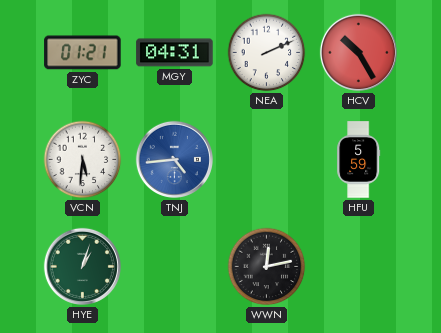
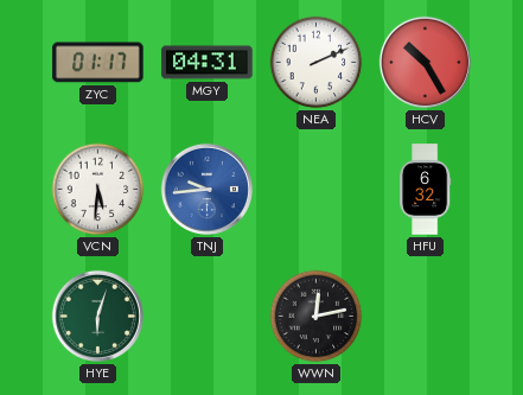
ZYC: 01:21 -> 01:17
TNJ: 4:44 -> 9:44
HFU: 5:59 -> 6:32
HYE: 1:03 -> 6:03
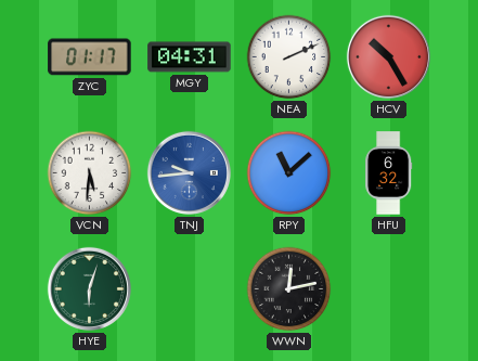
RPY: none -> 11:08
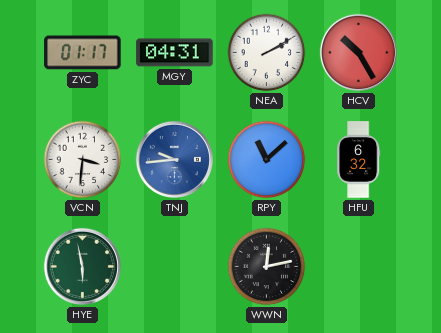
NEA: 2:11 -> 2:10
VCN: 5:31 -> 3:31
HYE: 6:03 -> 5:58
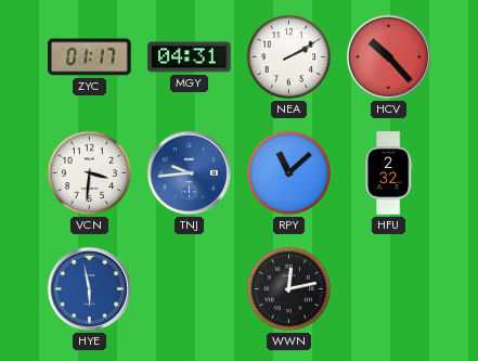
HCV: 10:25 -> 10:23
HFU: 6:32 -> 2:32
HYE dial: green -> blue
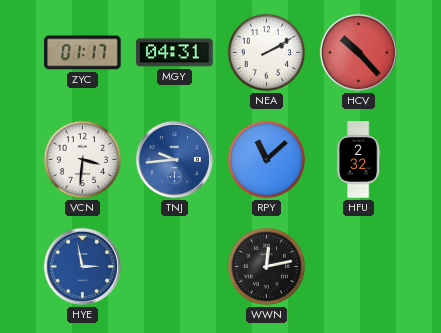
HYE: 5:58 -> 2:58
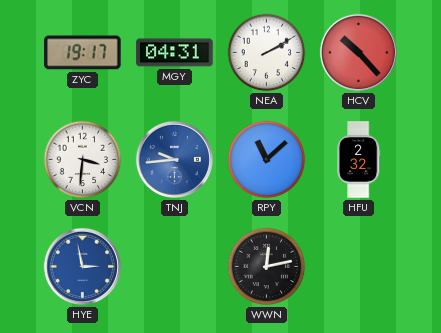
ZYC: 01:17 -> 19:17
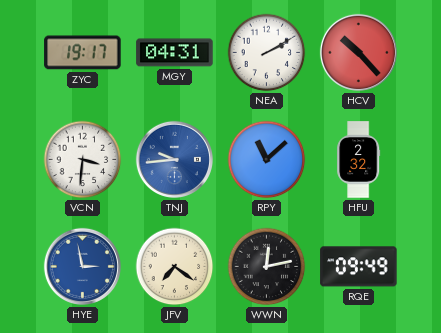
JFV: none -> 7:21
RQE: none -> 09:49
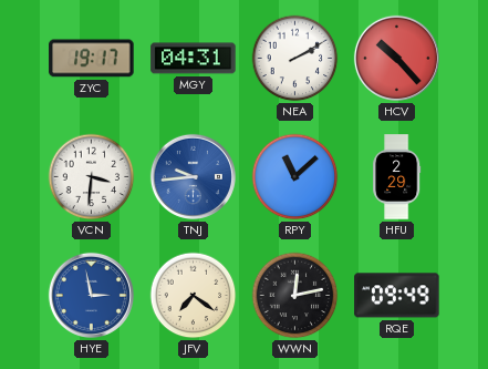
HFU: 2:32 -> 2:29
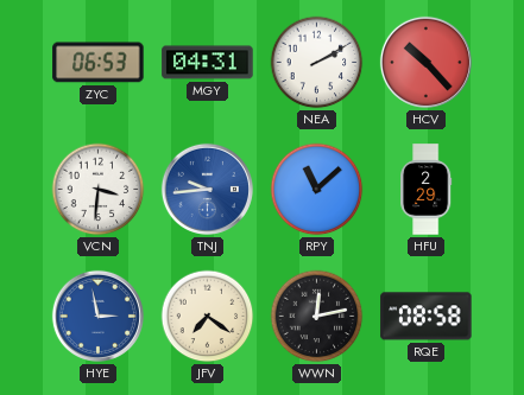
ZYC: 19:17 -> 06:53
RQE: 09:49 -> 08:58
